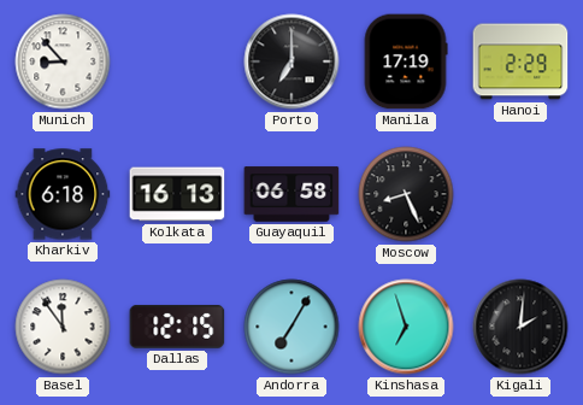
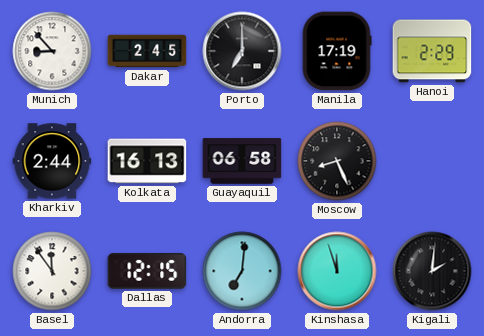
Dakar: none -> 2:45
Kharkiv: 6:18 -> 2:44
Andorra: 7:05 -> 7:01
Kinshasa: 6:57 -> 11:57
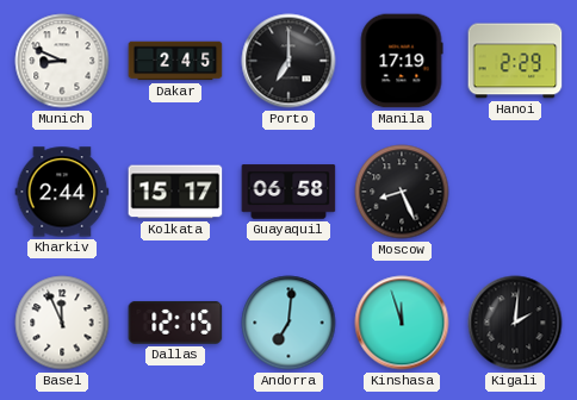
Munich: 8:53 -> 8:49
Kolkata: 16:13 -> 15:17
Basel: 11:54 -> 11:56
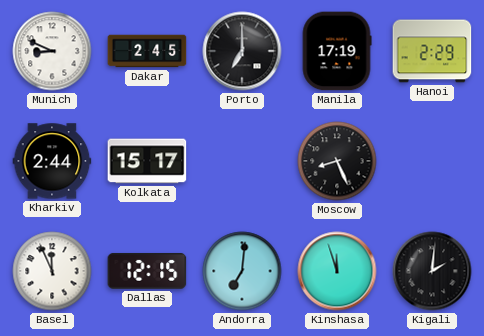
Guayaquil: 06:58 -> none
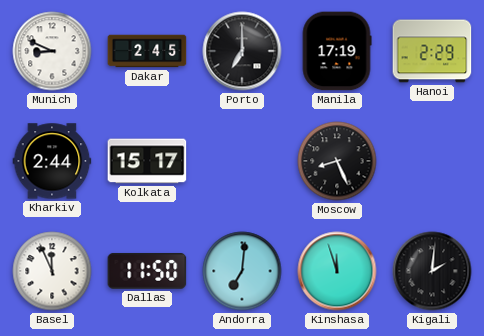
Dallas: 12:15 -> 11:50
